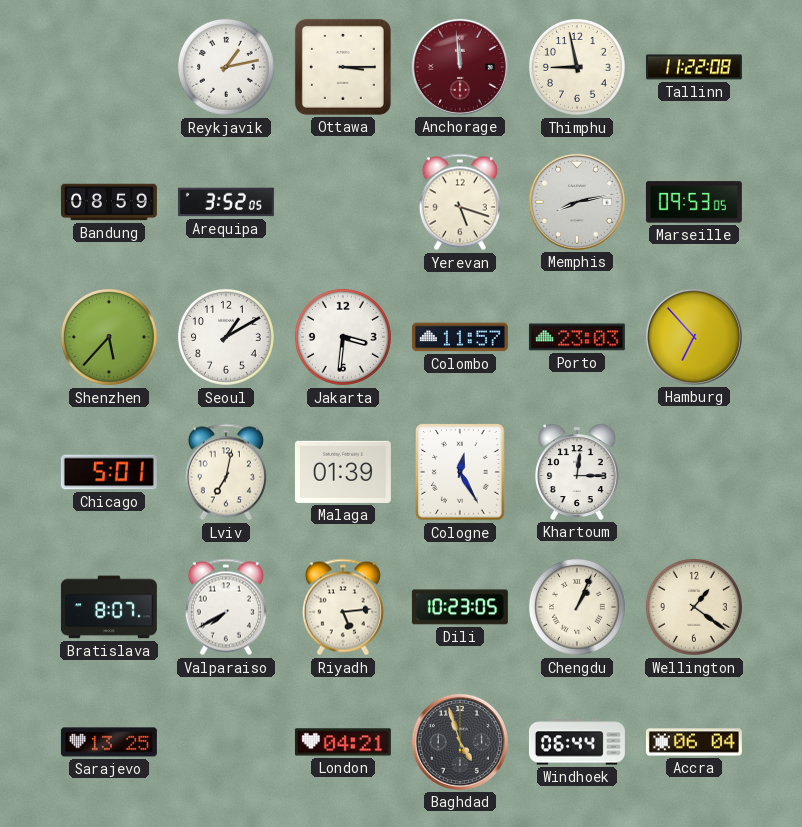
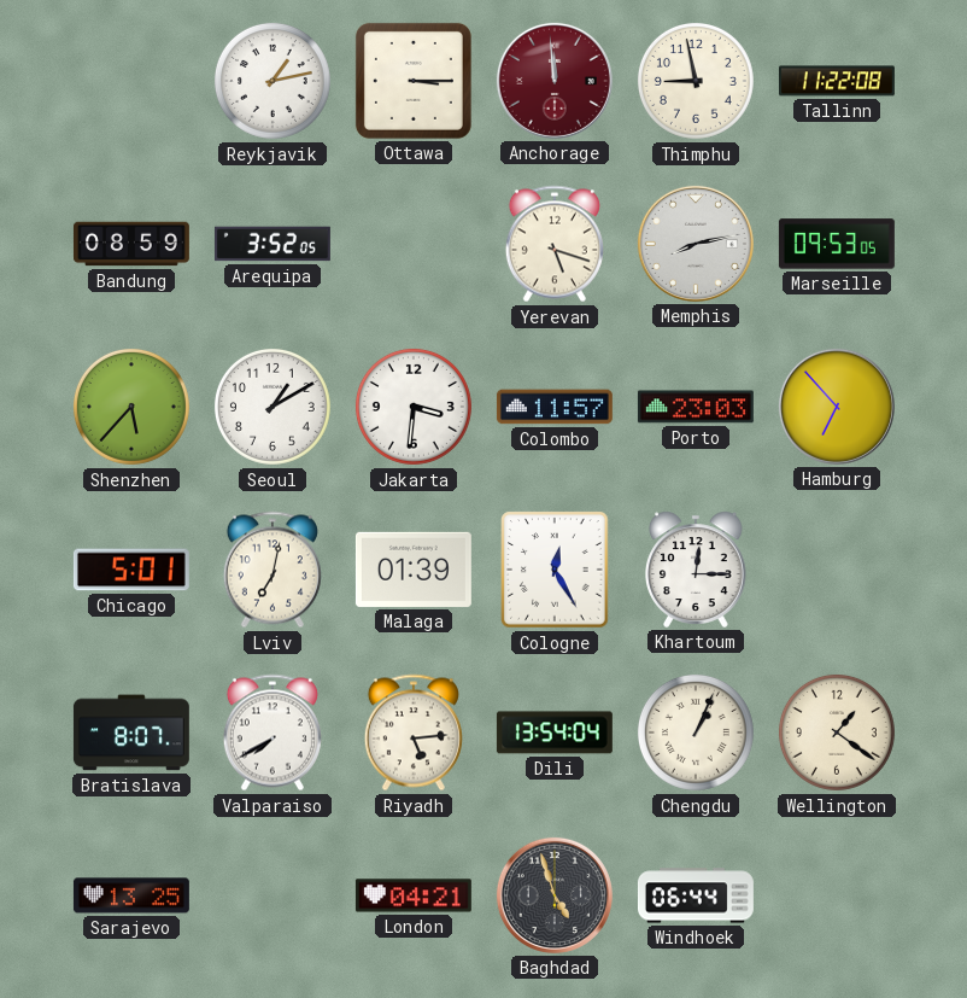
Dili: 10:23 -> 13:54
Accra: 06:04 -> none
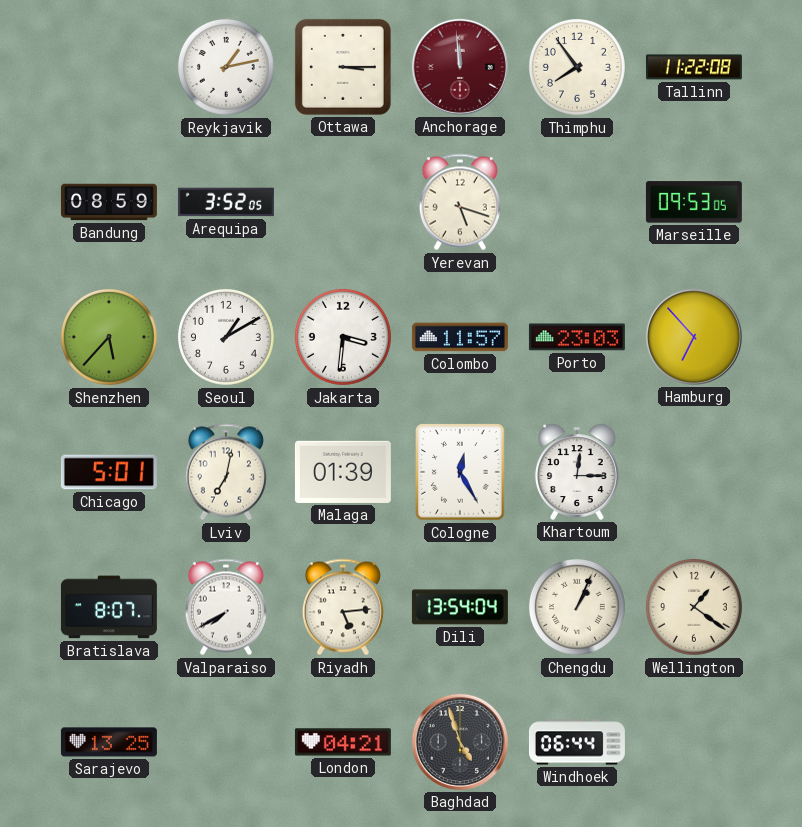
Thimphu: 8:58 -> 7:54
Memphis: 8:13 -> none
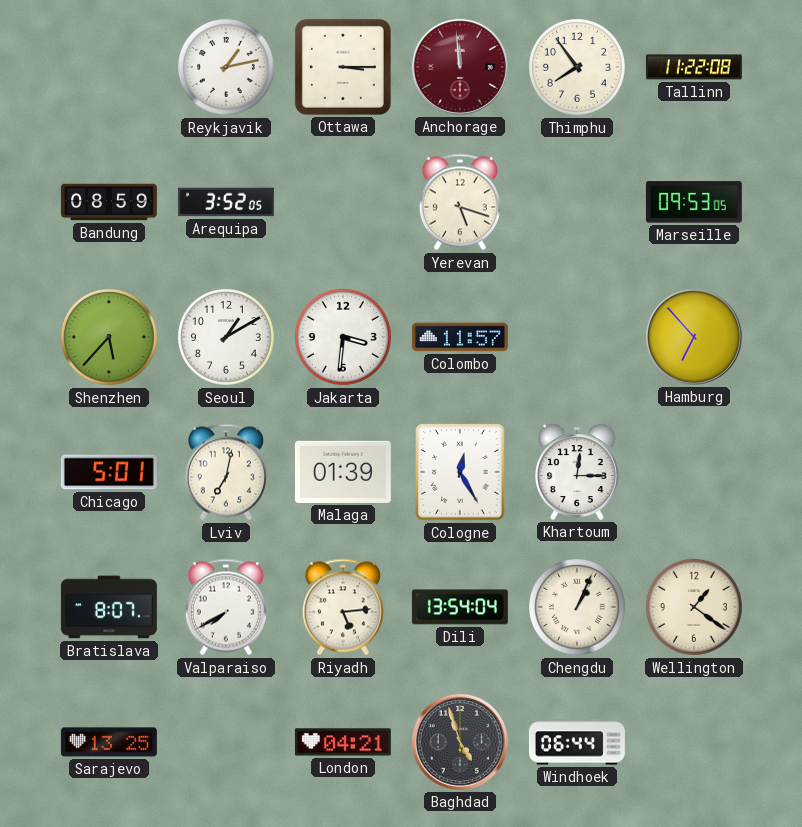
Porto: 23:03 -> none
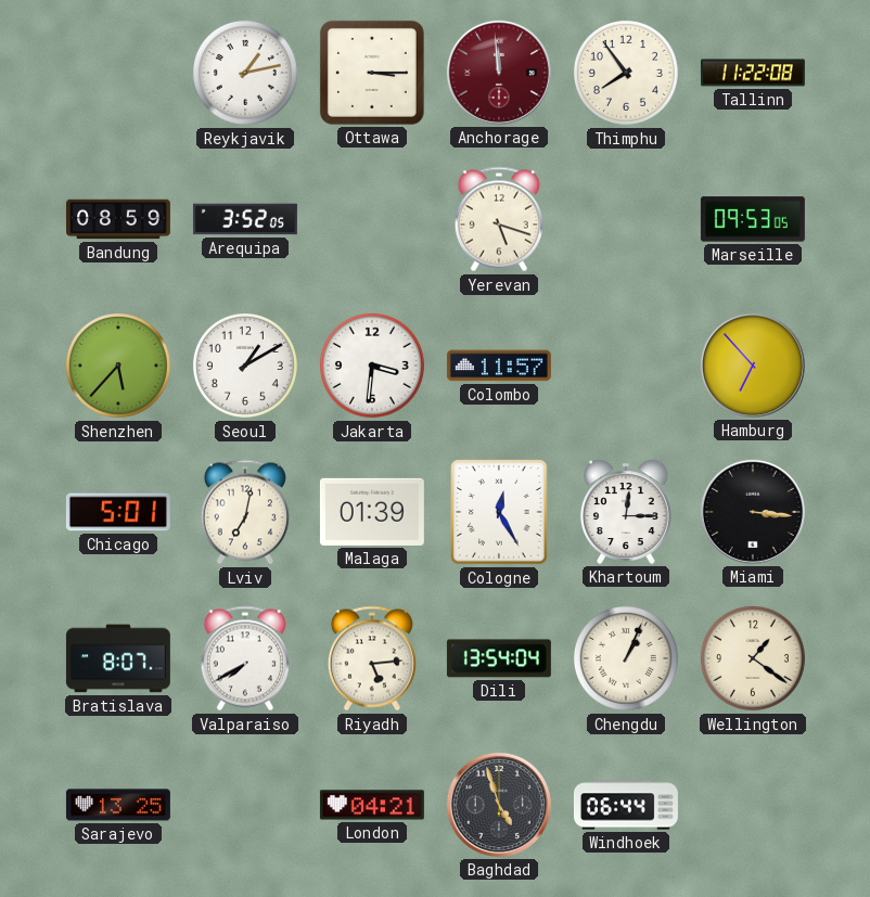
Miami: none -> 3:16
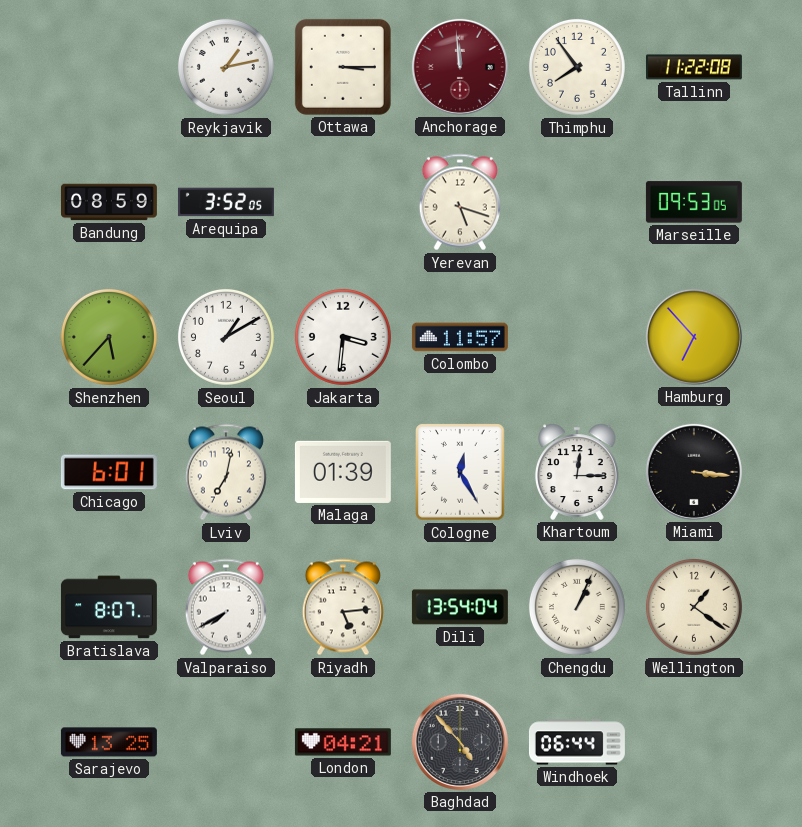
Chicago: 5:01 -> 6:01
Baghdad: 4:57 -> 4:53
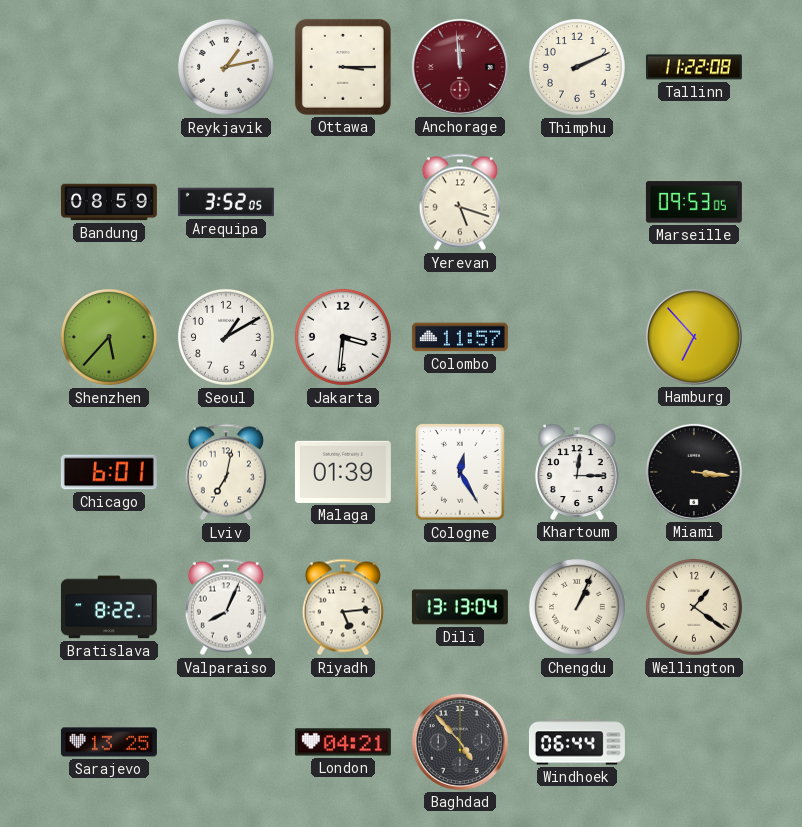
Thimphu: 7:54 -> 2:11
Bratislava: 8:07 -> 8:22
Valparaiso: 7:40 -> 8:04
Dili: 13:54 -> 13:13
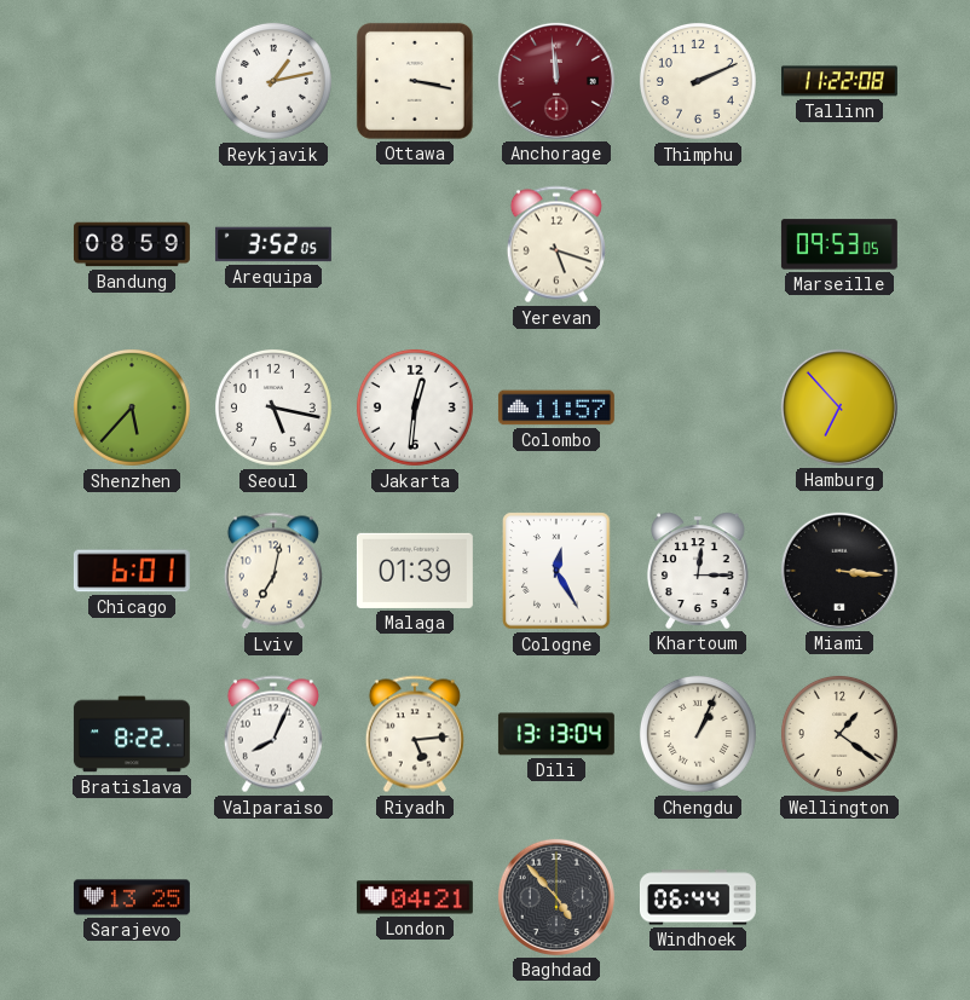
Ottawa: 3:15 -> 3:17
Seoul: 1:10 -> 5:17
Jakarta: 3:31 -> 12:31
